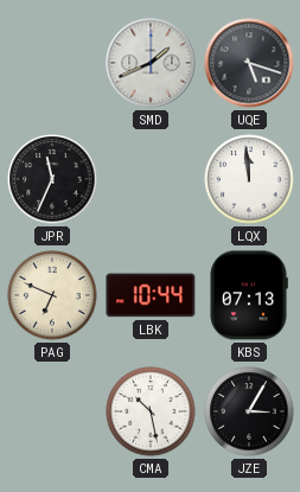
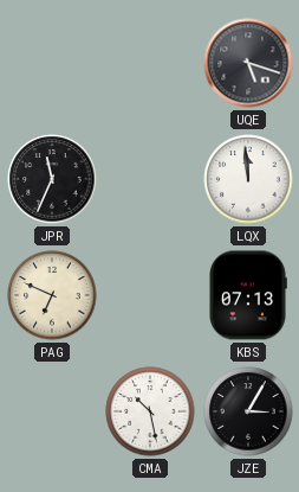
SMD: 1:41 -> none
LBK: 10:44 -> none
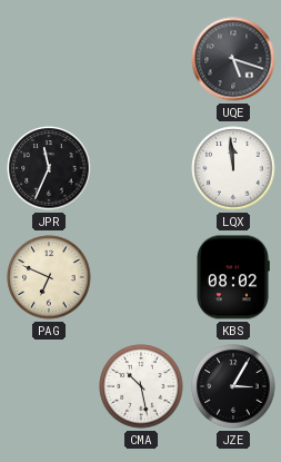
KBS: 07:13 -> 08:02
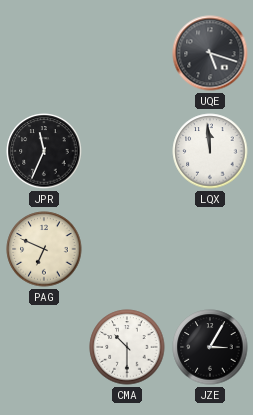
KBS: 08:02 -> none
CMA: 10:28 -> 10:30
